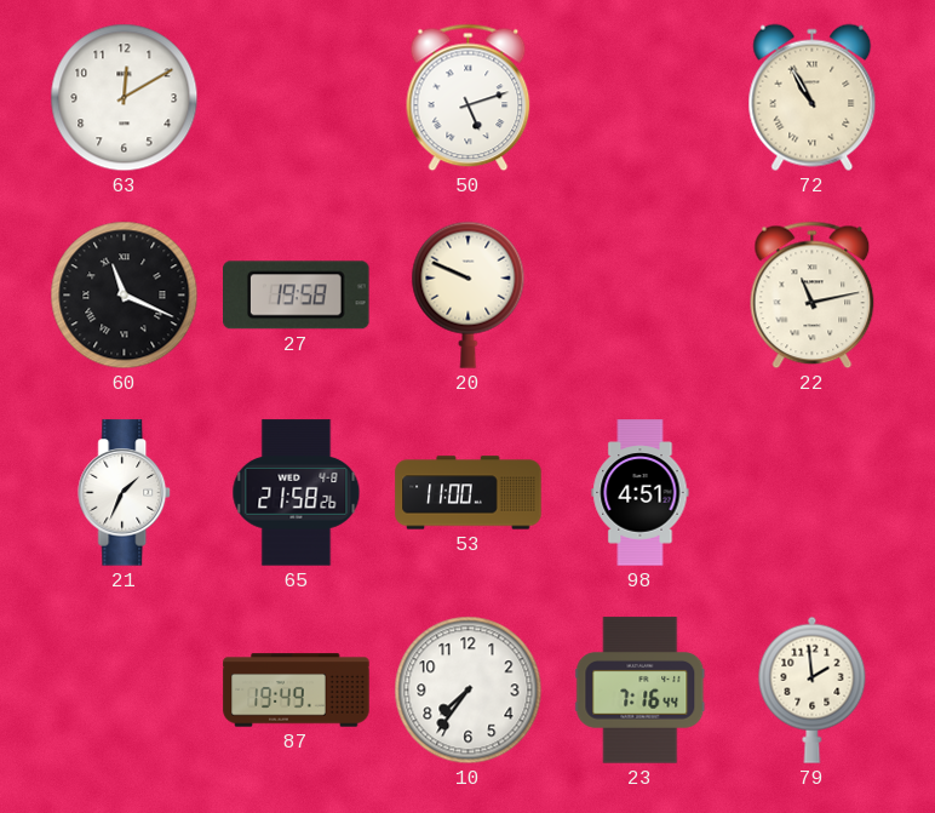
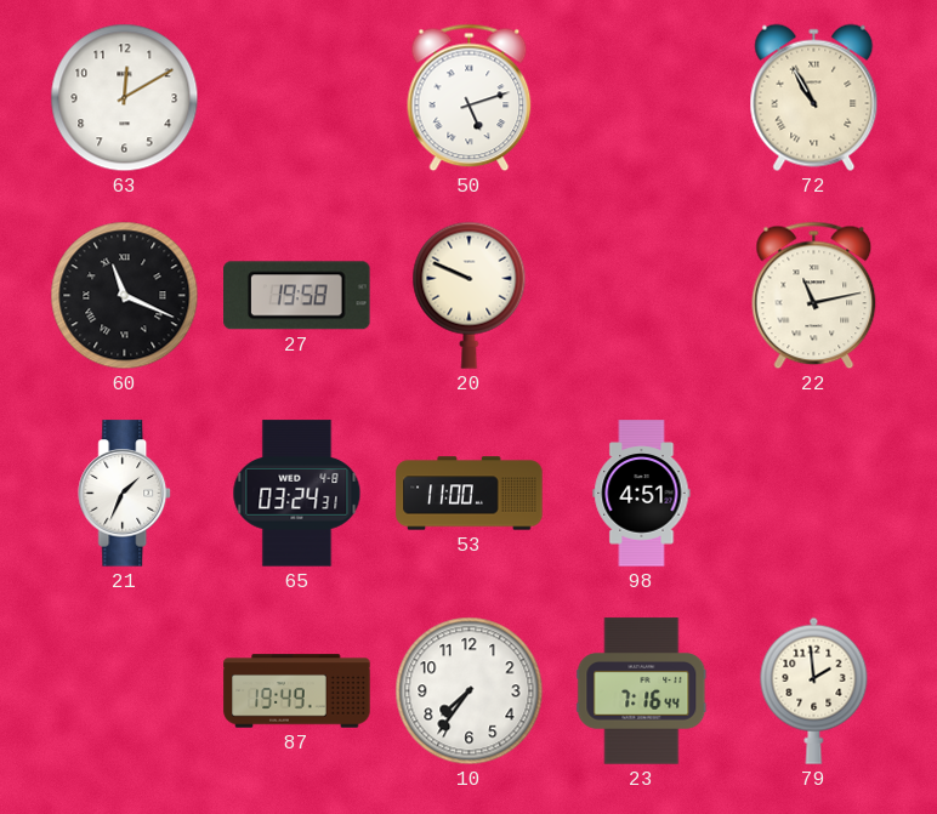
65: 21:58 -> 03:24
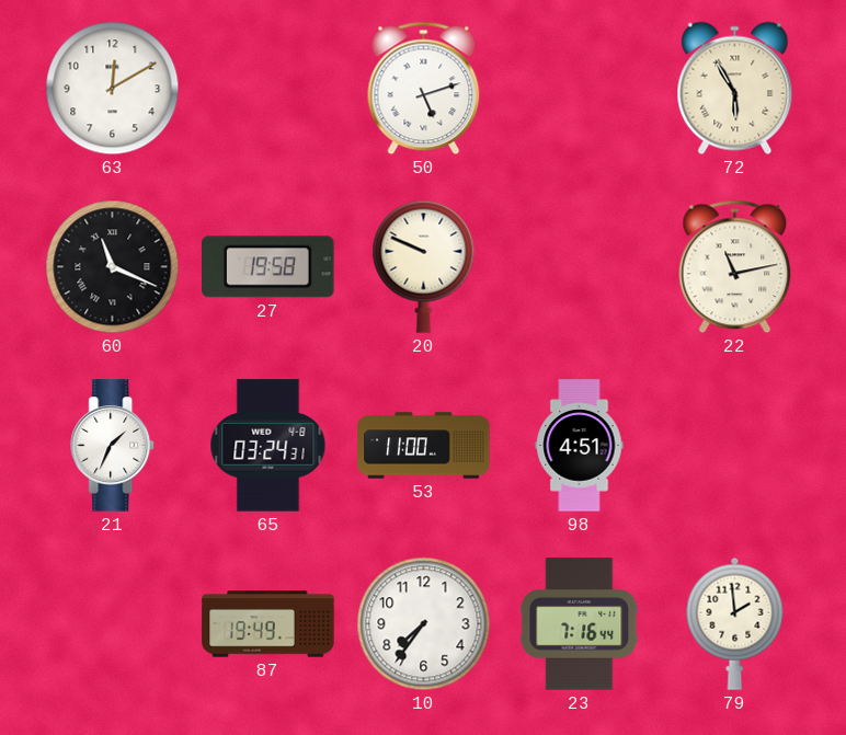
72: 10:55 -> 5:55
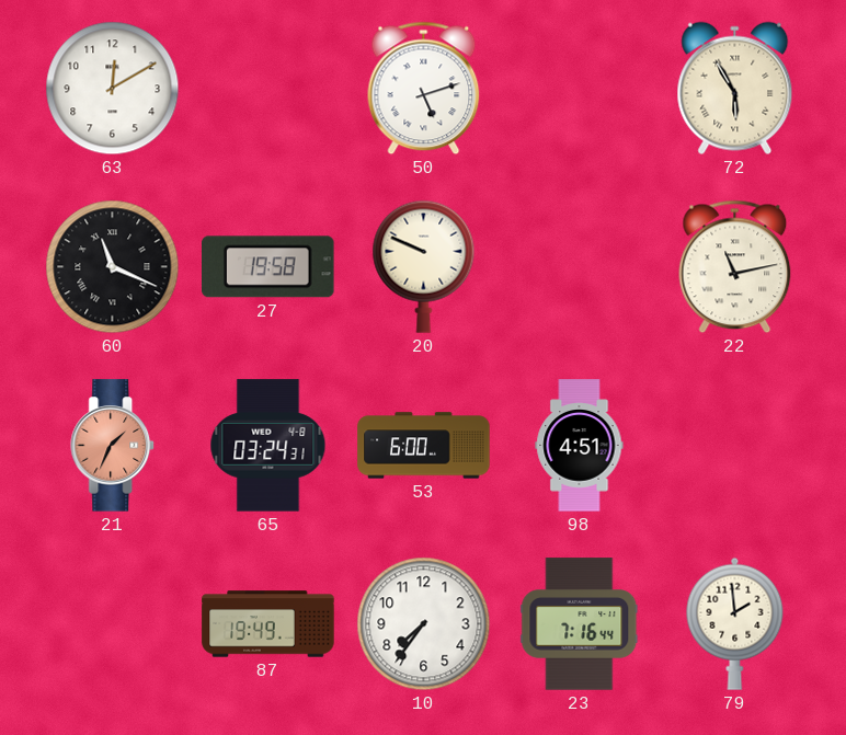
21 dial: white -> salmon
53: 11:00 -> 6:00
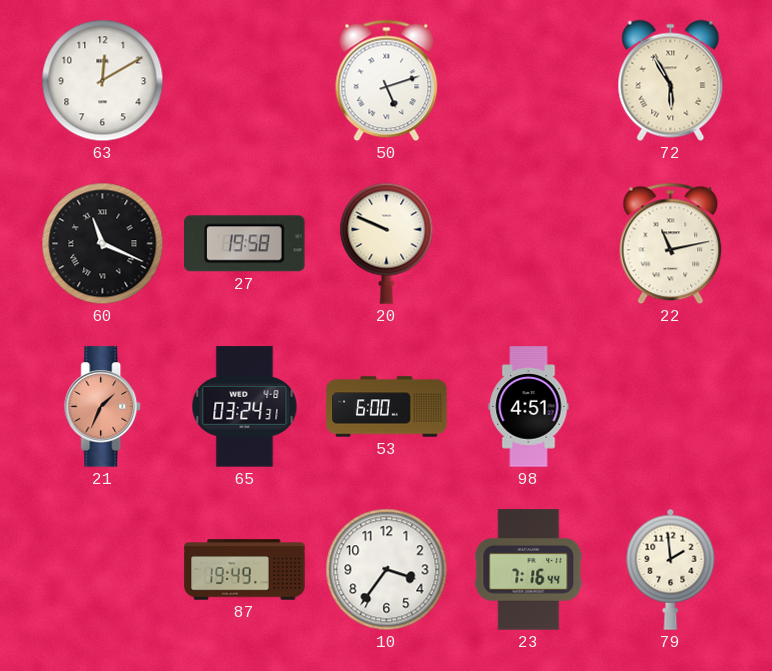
10: 7:36 -> 3:36
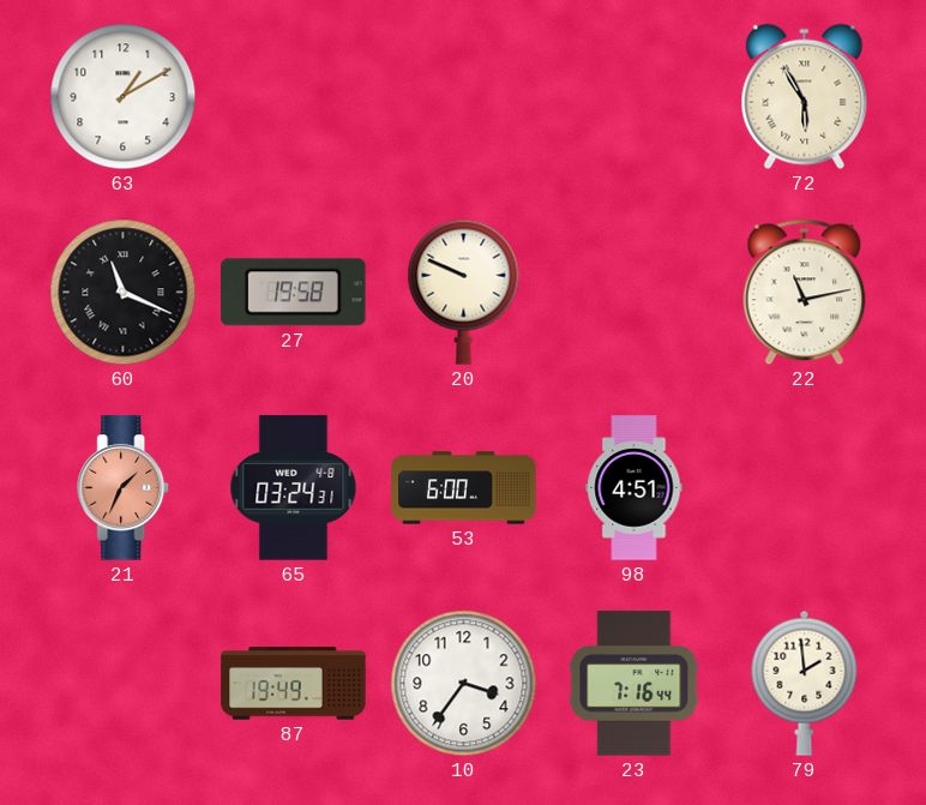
63: 12:10 -> 1:10
50: 5:12 -> none
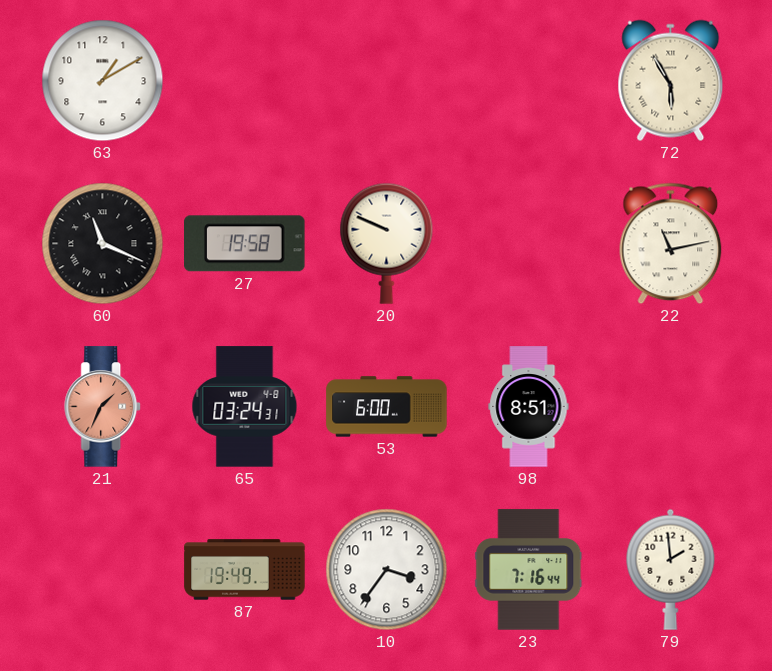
98: 4:51 -> 8:51
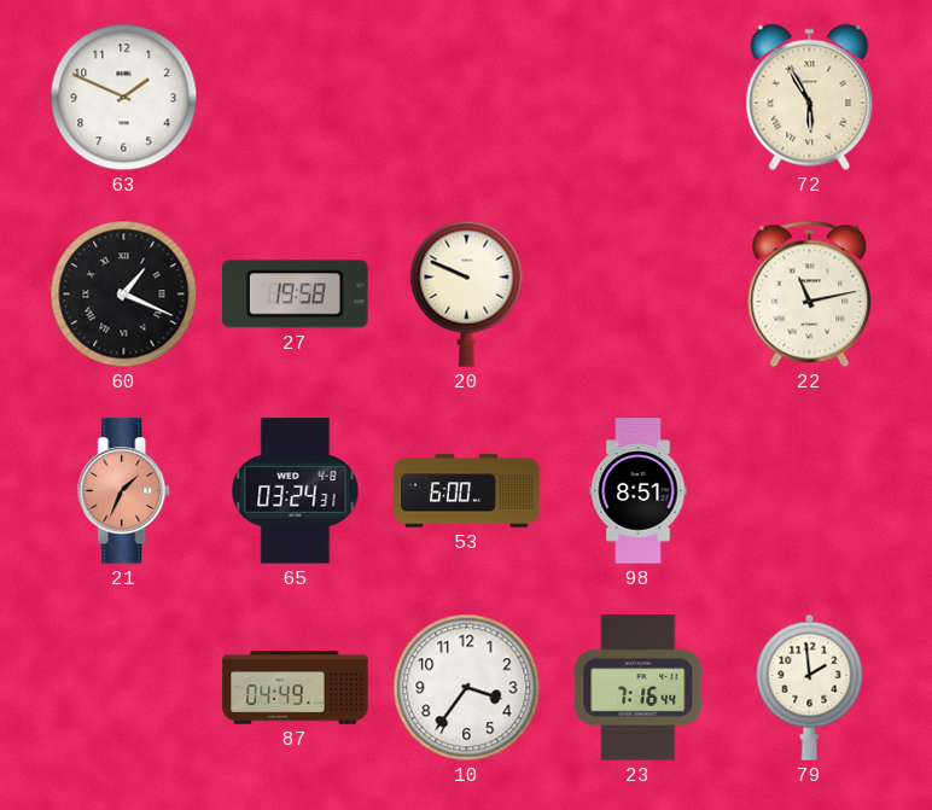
63: 1:10 -> 1:49
60: 11:19 -> 1:19
87: 19:49 -> 04:49
